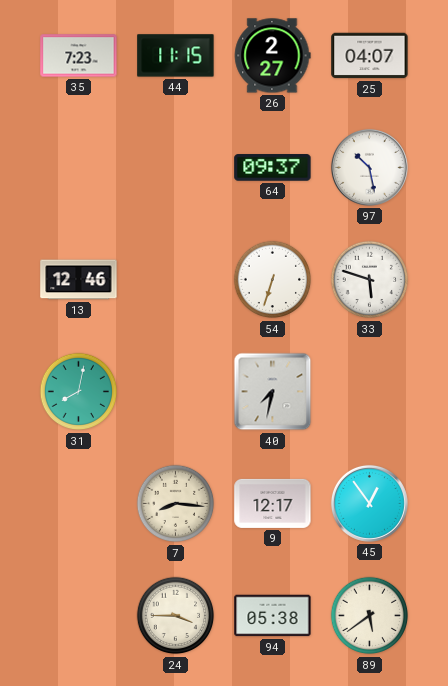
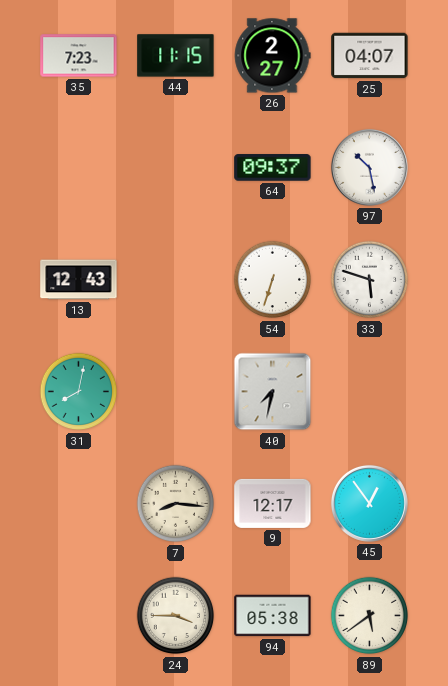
13: 12:46 -> 12:43
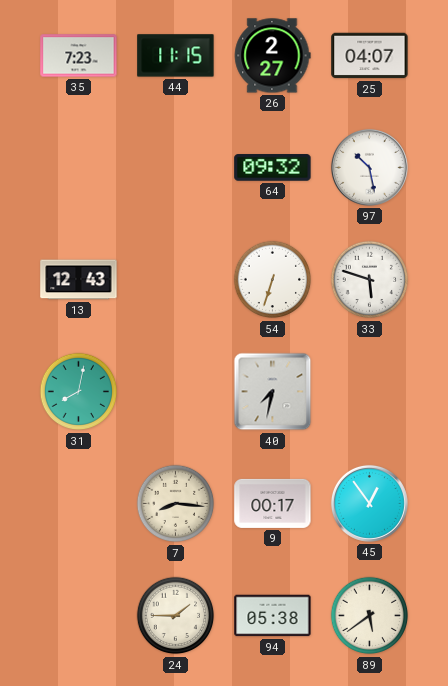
64: 09:37 -> 09:32
9: 12:17 -> 00:17
24: 3:45 -> 1:45
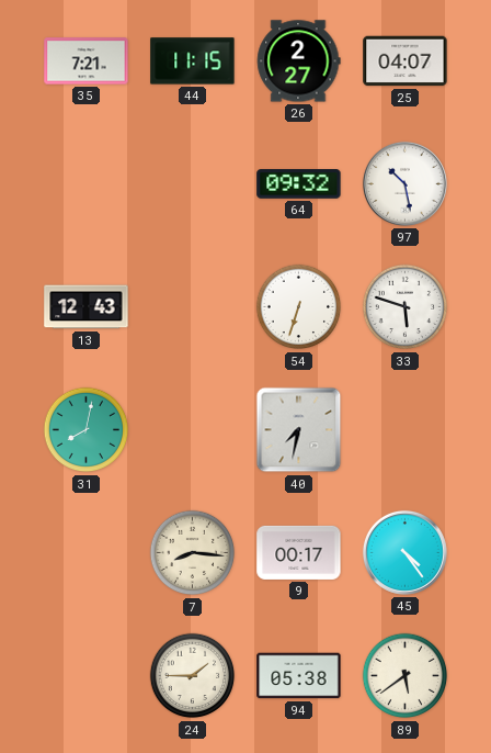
35: 7:23 -> 7:21
45: 12:54 -> 4:24
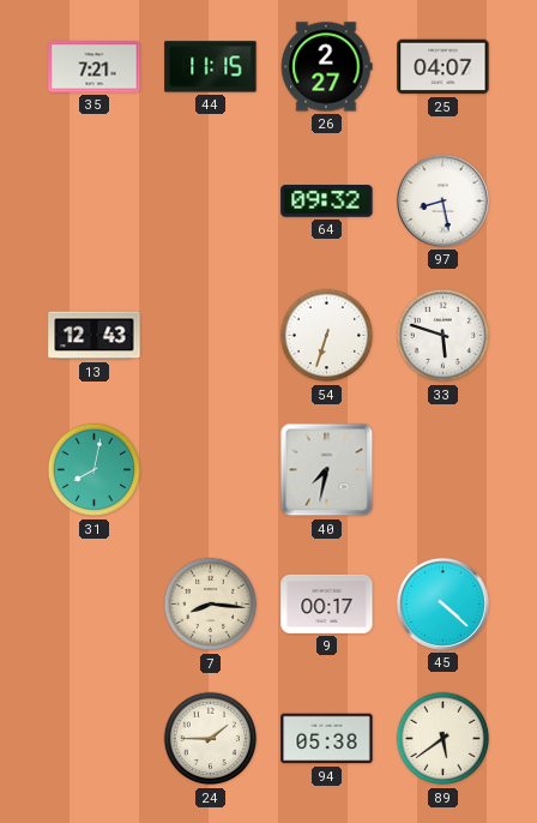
97: 10:28 -> 8:28
45: 4:24 -> 4:22
